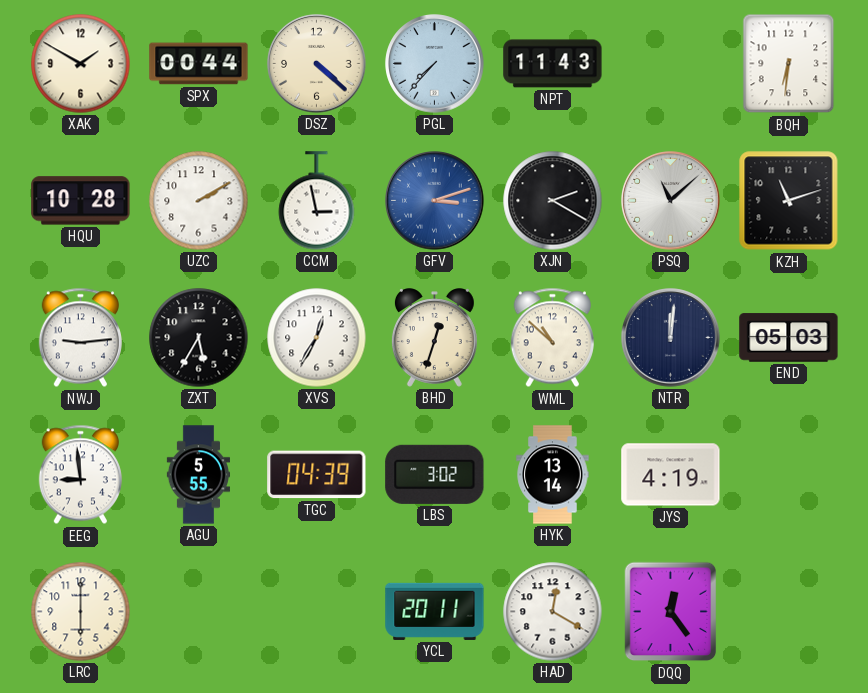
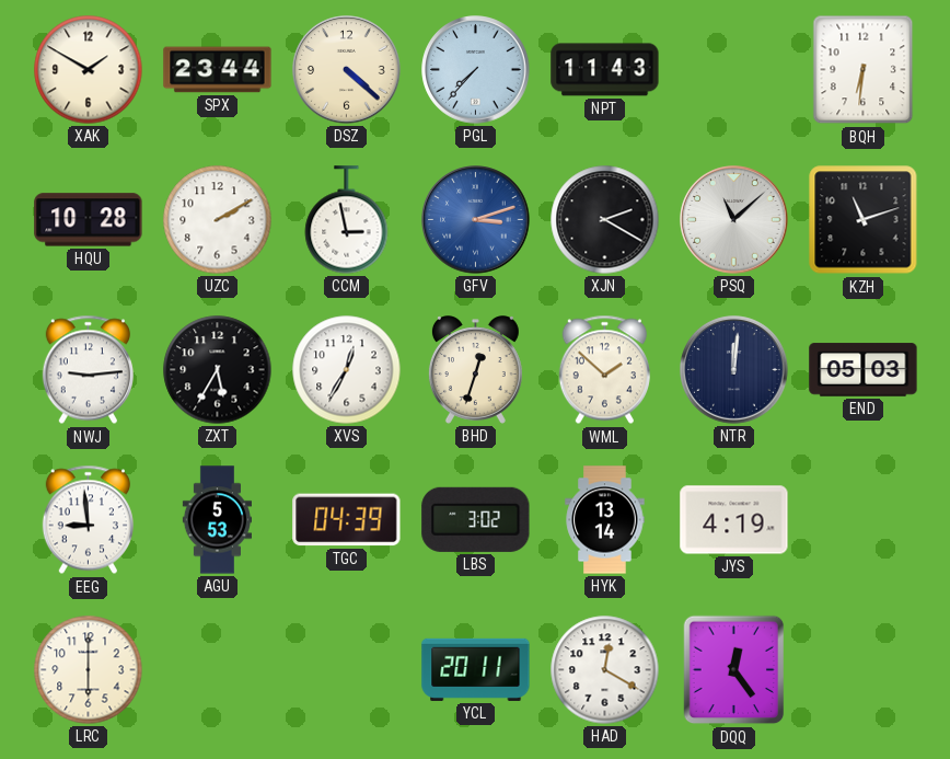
SPX: 00:44 -> 23:44
WML: 10:52 -> 1:52
AGU: 5:55 -> 5:53
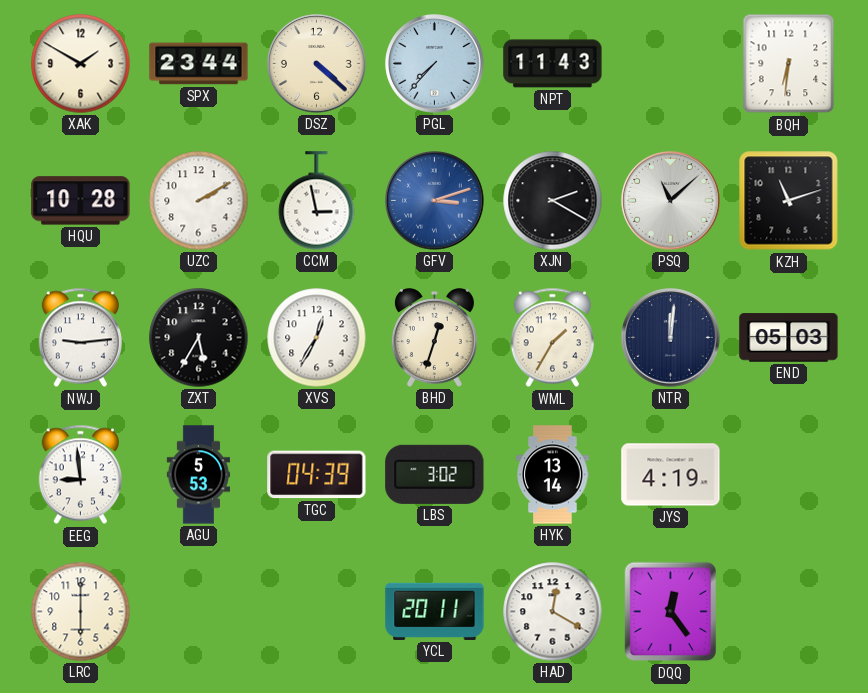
WML: 1:52 -> 1:35
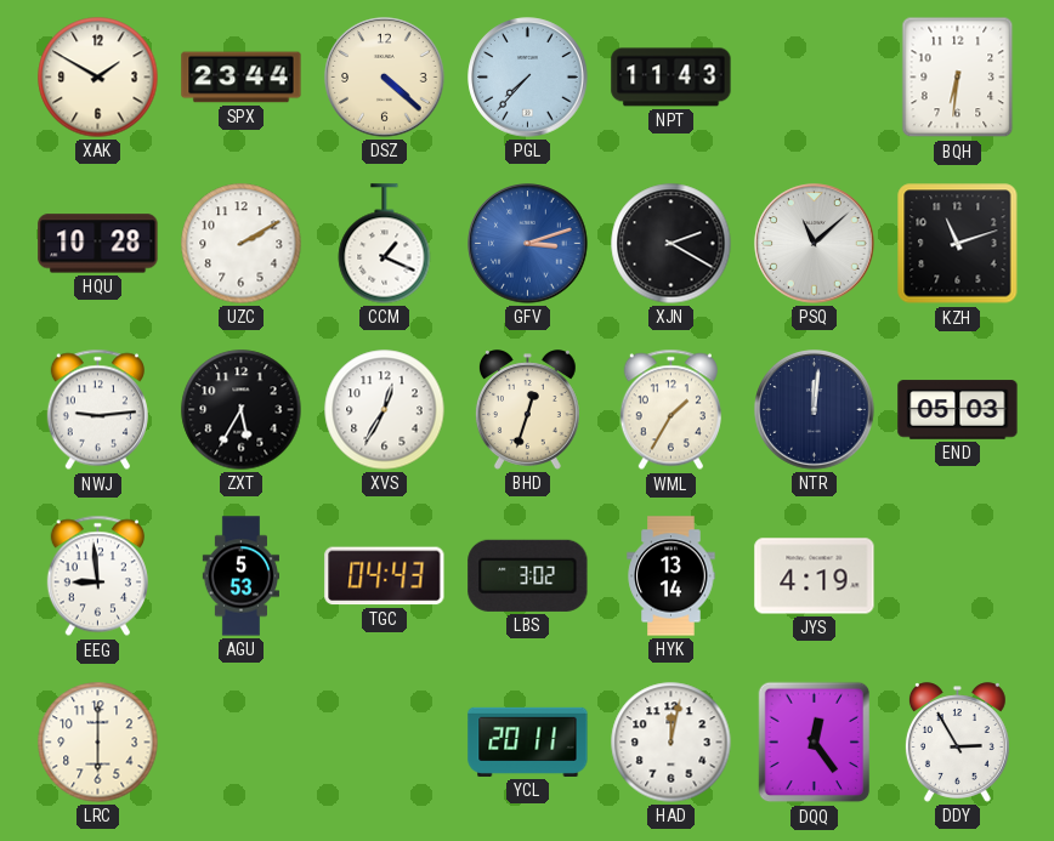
CCM: 2:58 -> 1:19
TGC: 04:39 -> 04:43
HAD: 12:20 -> 12:02
DDY: none -> 2:55
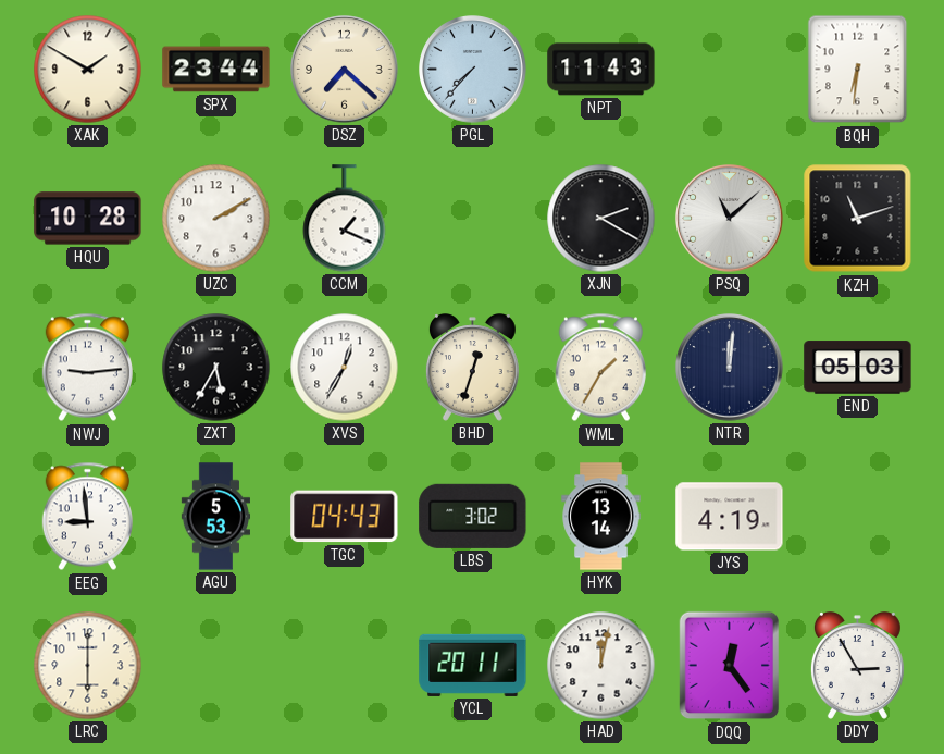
DSZ: 4:22 -> 7:22
GFV: 3:12 -> none
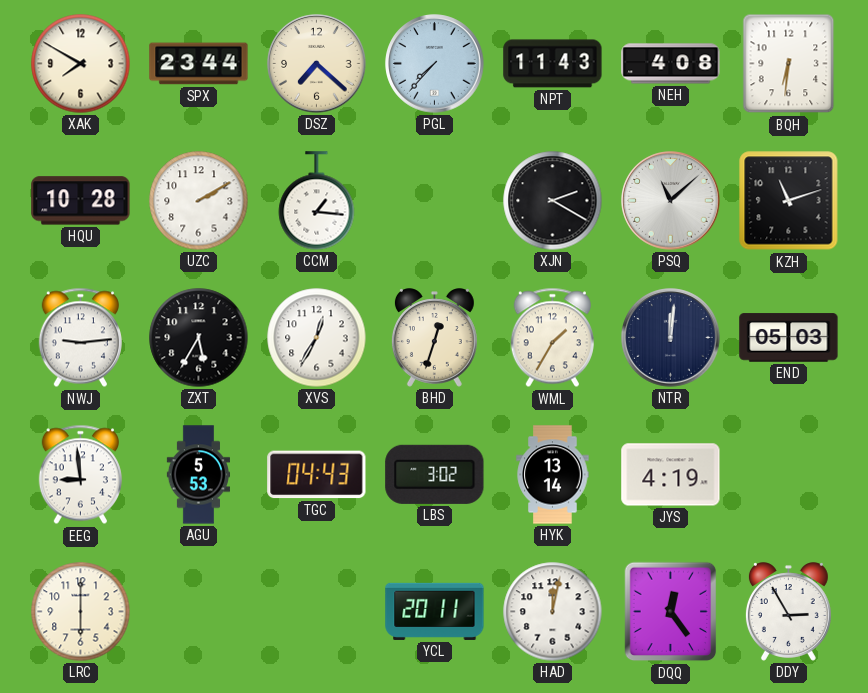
XAK: 1:50 -> 7:50
NEH: none -> 4:08
CCM: 1:19 -> 1:16
